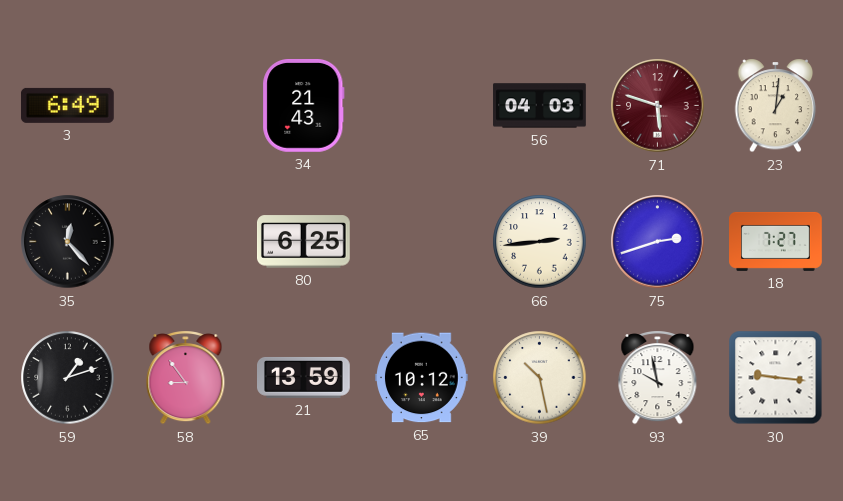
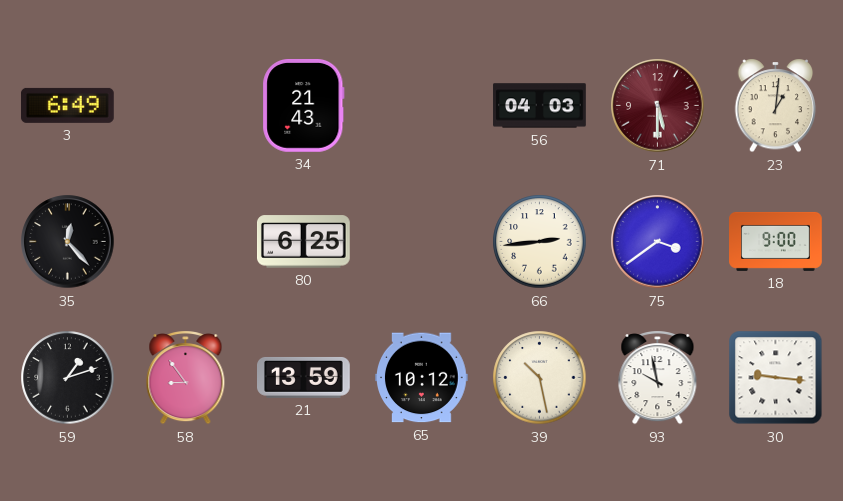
71: 5:48 -> 5:30
75: 2:42 -> 3:39
18: 7:27 -> 9:00
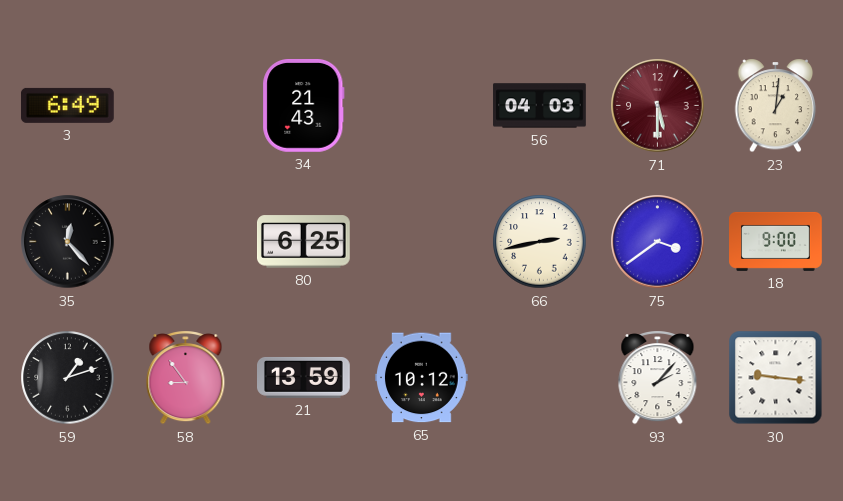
66: 2:44 -> 2:43
39: 10:28 -> none
93: 9:58 -> 2:07
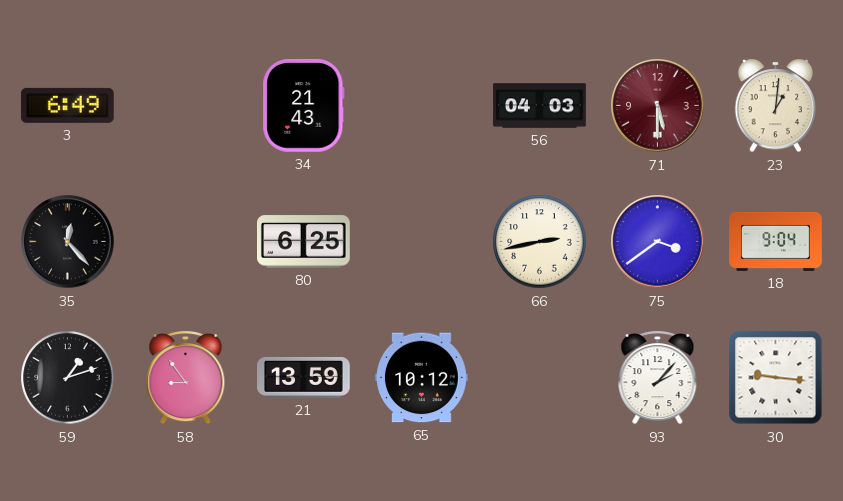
18: 9:00 -> 9:04
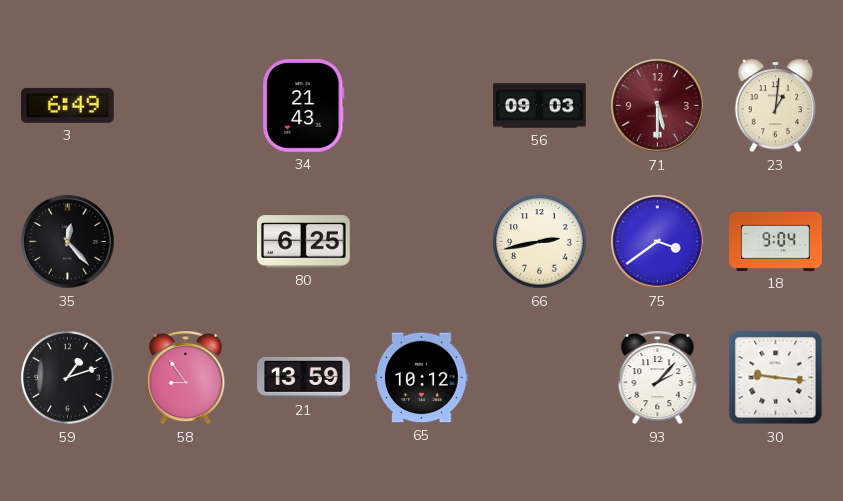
56: 04:03 -> 09:03
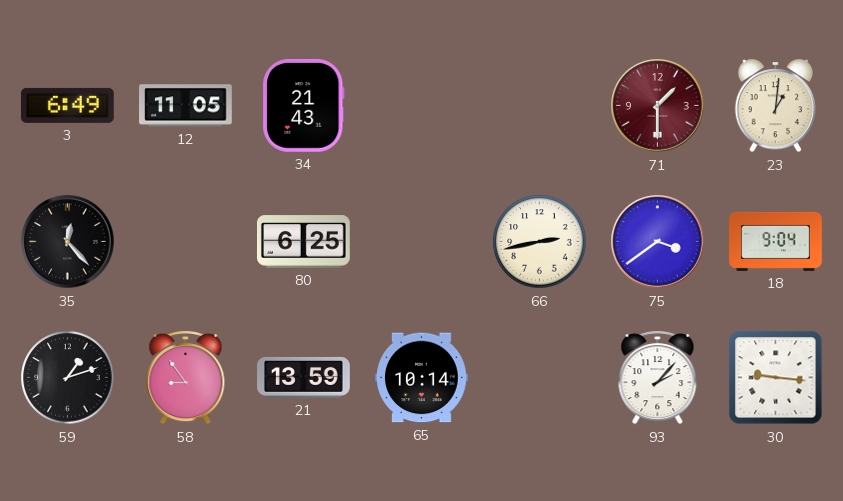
12: none -> 11:05
56: 09:03 -> none
71: 5:30 -> 1:30
65: 10:12 -> 10:14
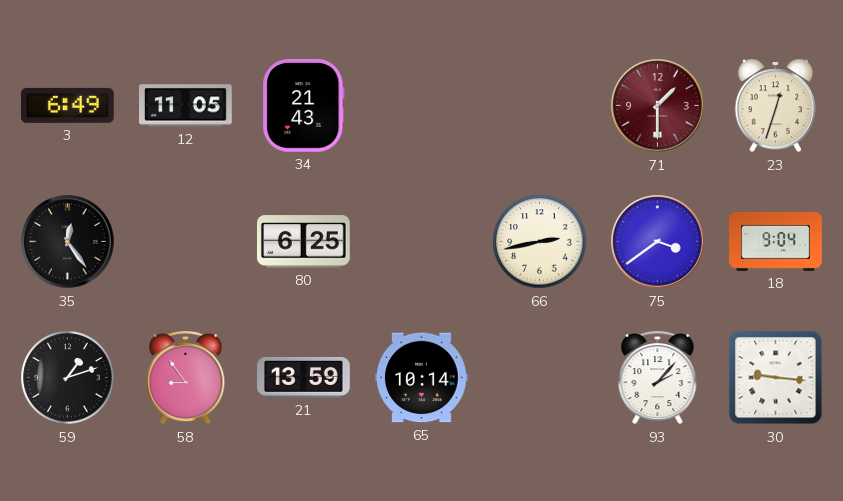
23: 1:01 -> 12:33
35: 12:23 -> 12:24
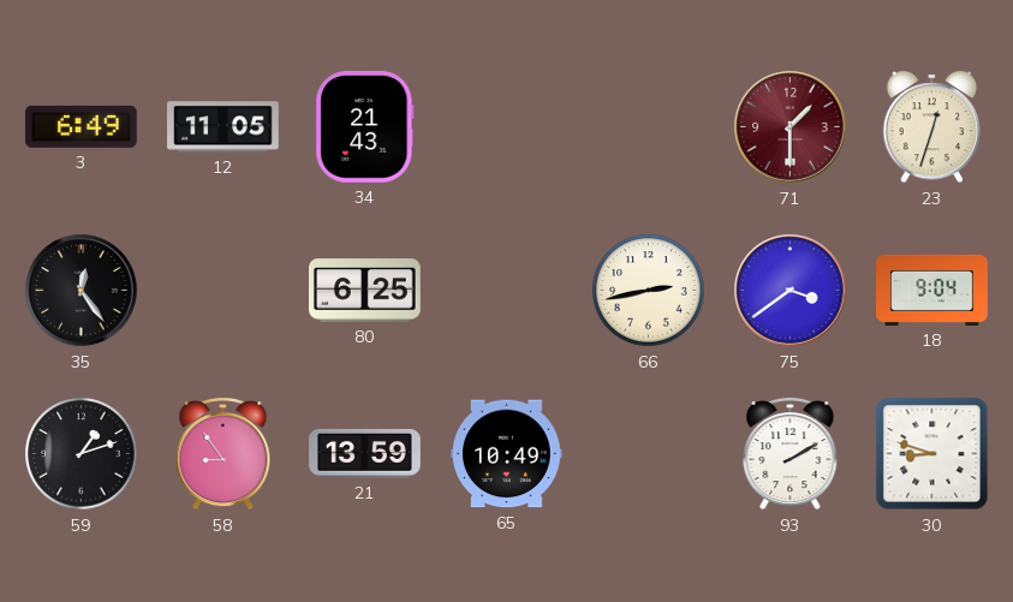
65: 10:14 -> 10:49
93: 2:07 -> 2:10
30: 9:16 -> 8:48
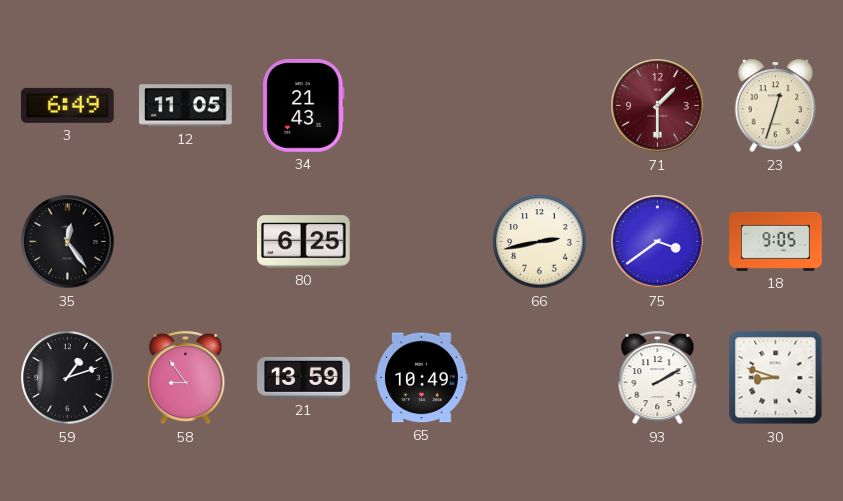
18: 9:04 -> 9:05
